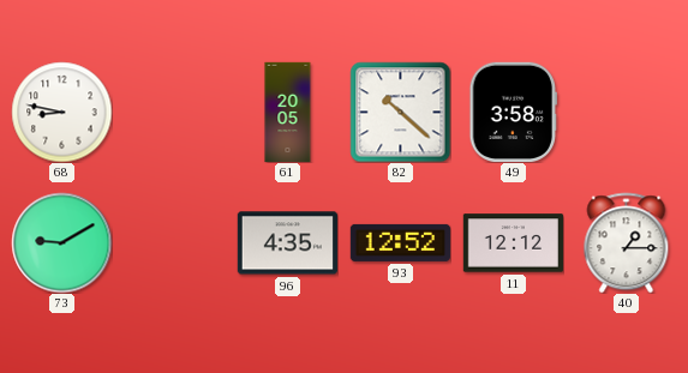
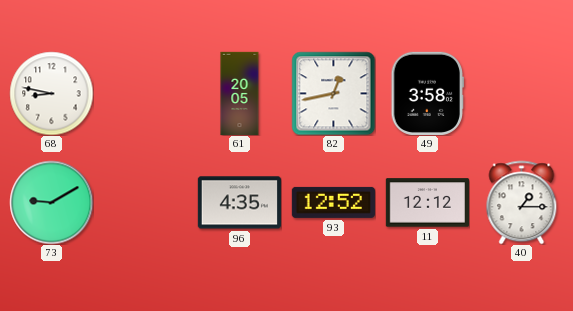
82: 10:22 -> 12:43
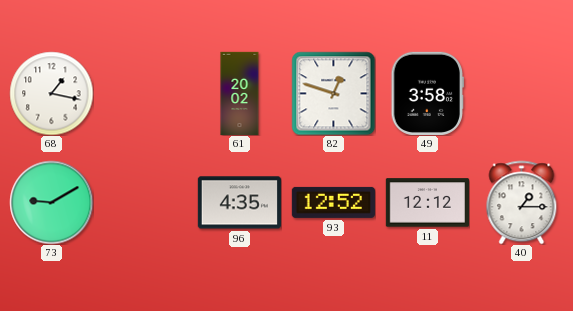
68: 8:47 -> 1:17
61: 20:05 -> 20:02
82: 12:43 -> 12:48
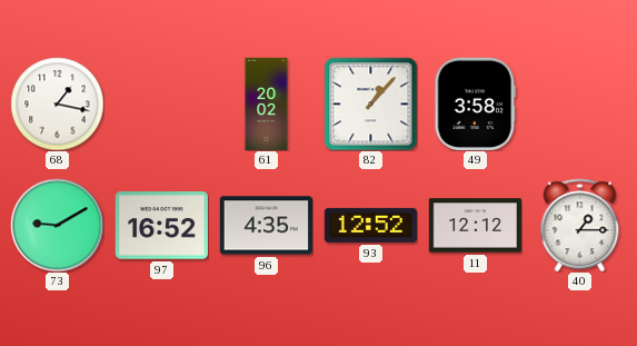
82: 12:48 -> 1:07
97: none -> 16:52
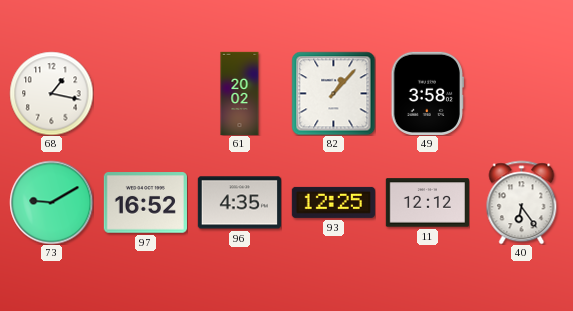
93: 12:52 -> 12:25
40: 1:15 -> 6:24
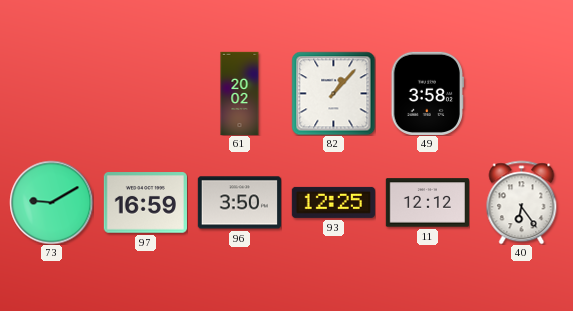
68: 1:17 -> none
97: 16:52 -> 16:59
96: 4:35 -> 3:50
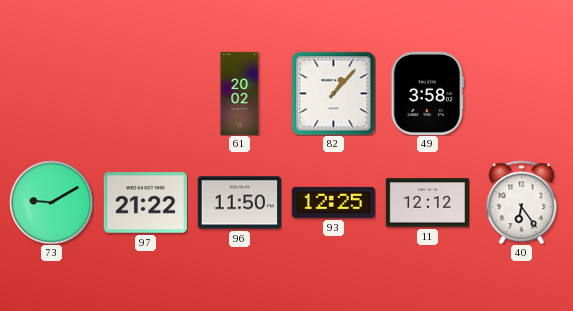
97: 16:59 -> 21:22
96: 3:50 -> 11:50
